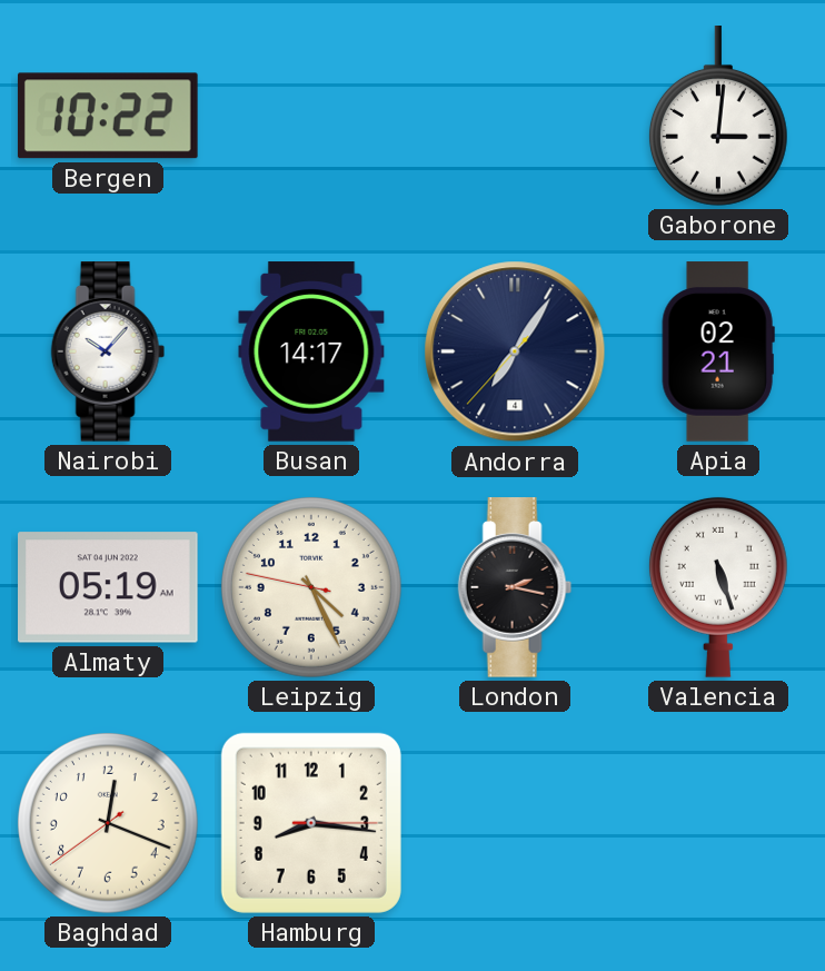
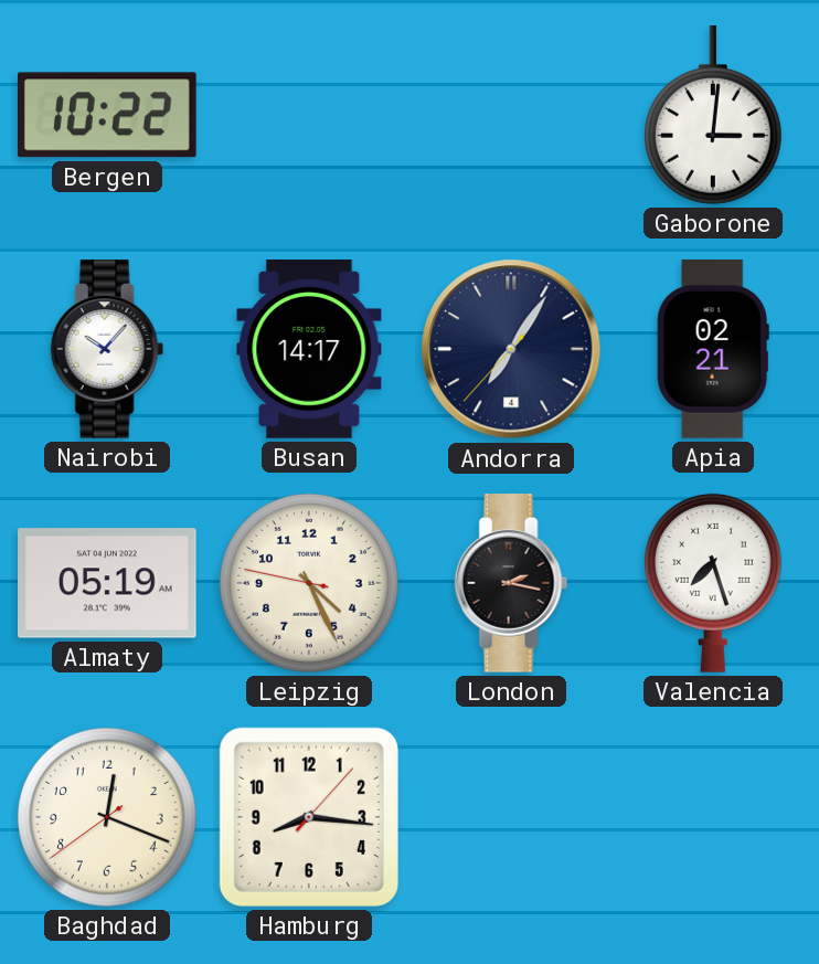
Valencia: 5:27 -> 7:27
Hamburg: 8:16:15 -> 8:16:07
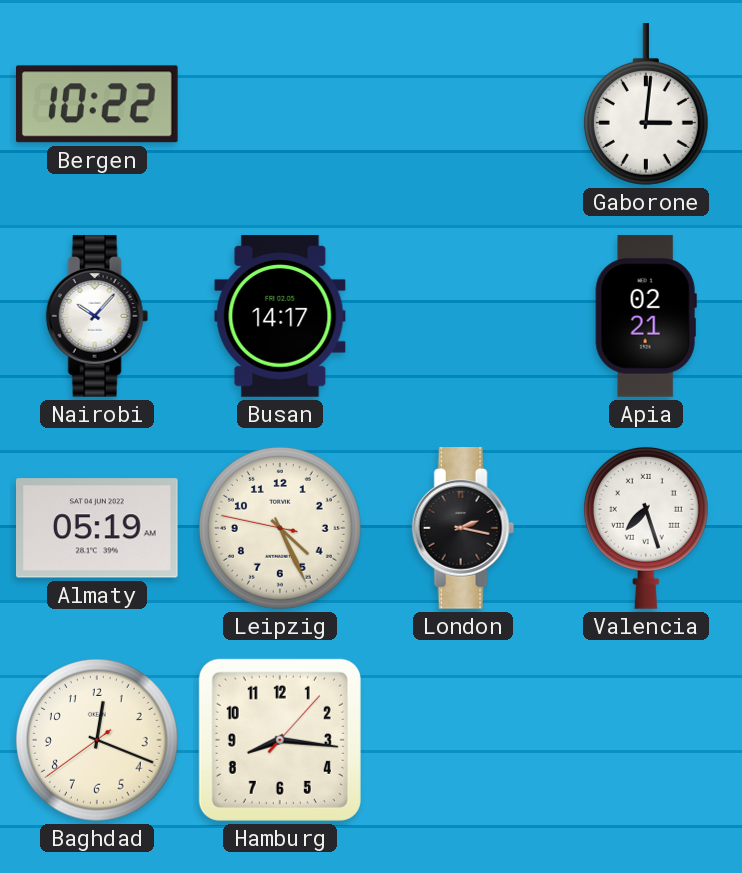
Andorra: 7:05 -> none
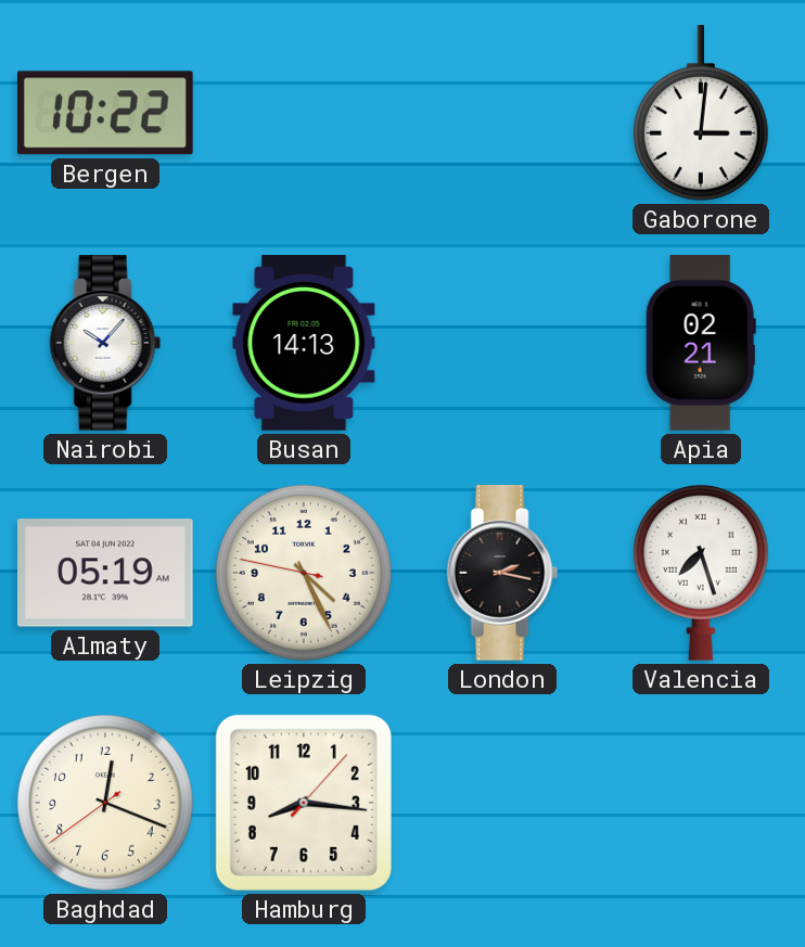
Busan: 14:17 -> 14:13
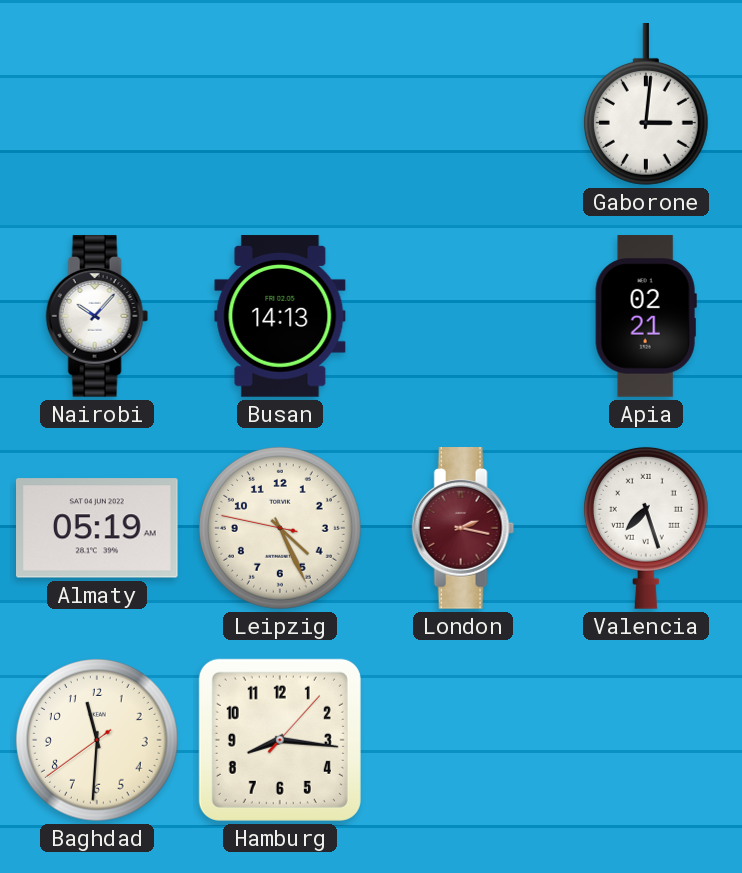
Bergen: 10:22 -> none
London dial: black -> burgundy
Baghdad: 12:18 -> 11:30
